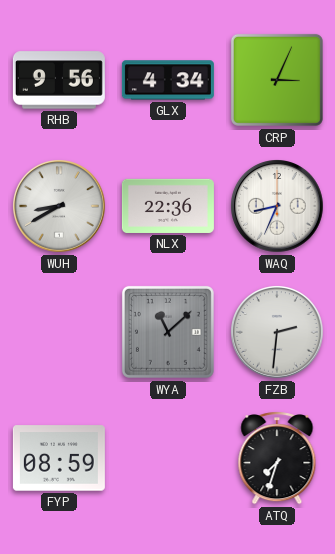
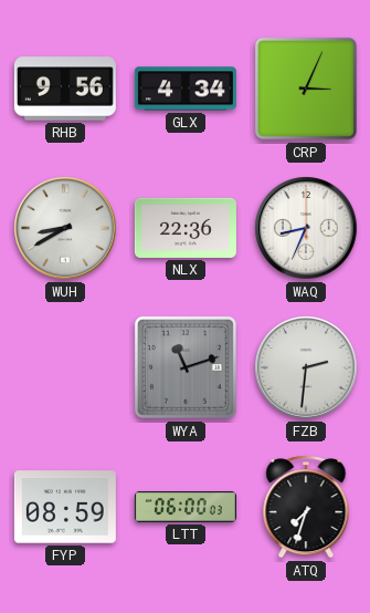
WYA: 11:08 -> 11:12
LTT: none -> 06:00
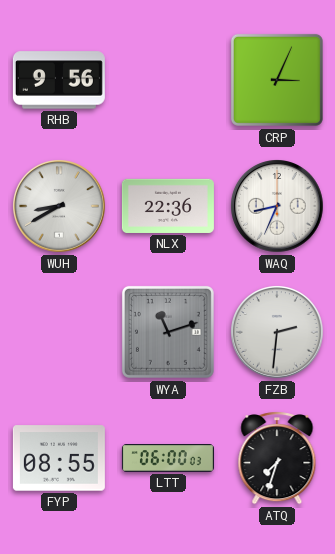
GLX: 4:34 -> none
FYP: 08:59 -> 08:55
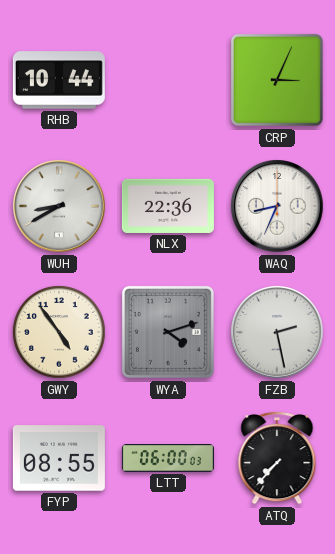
RHB: 9:56 -> 10:44
GWY: none -> 4:54
WYA: 11:12 -> 4:12
FZB: 2:31 -> 2:28
ATQ: 7:33 -> 7:37
